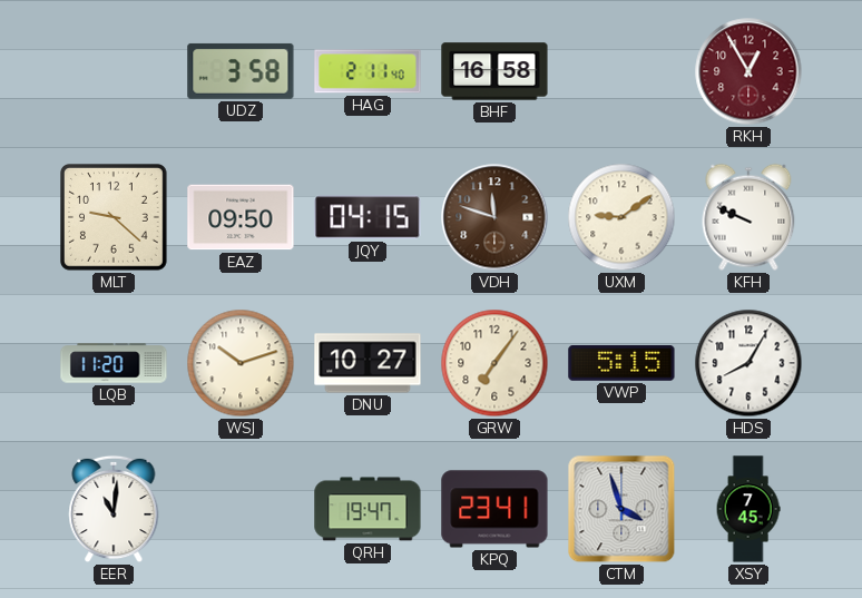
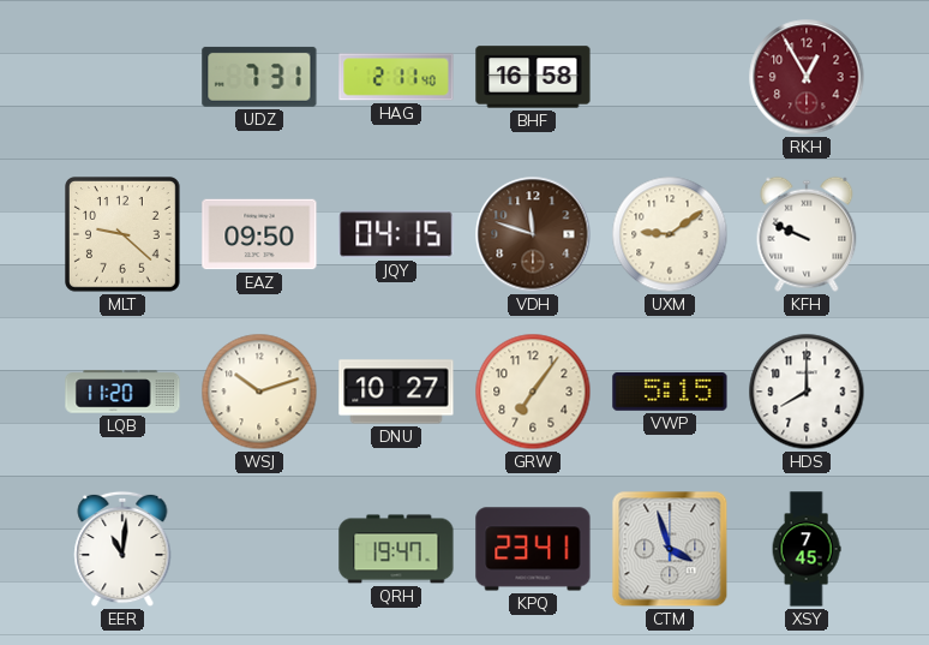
UDZ: 3:58 -> 7:31
HDS: 8:05 -> 8:00
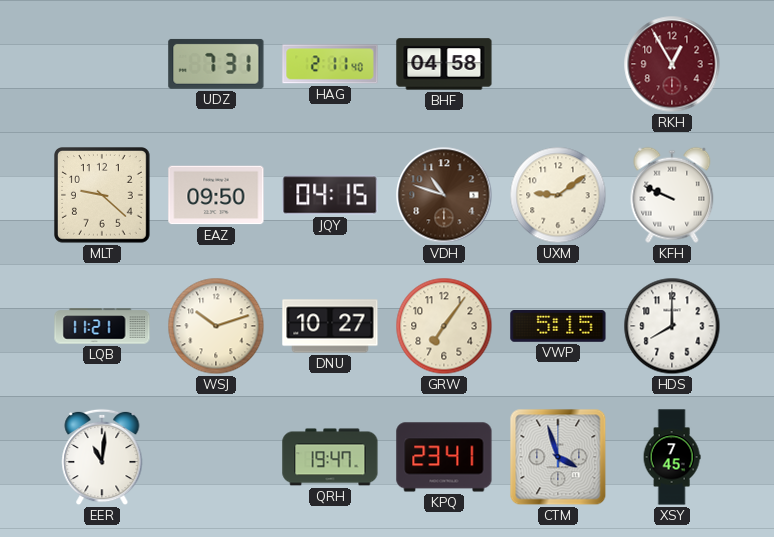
BHF: 16:58 -> 04:58
VDH: 11:48 -> 10:48
LQB: 11:20 -> 11:21
